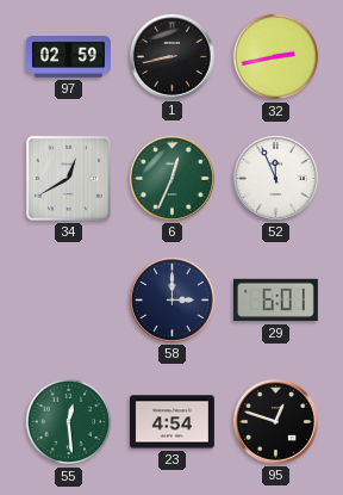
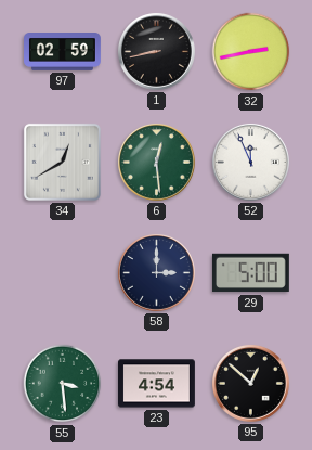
6: 12:34 -> 12:29
29: 6:01 -> 5:00
55: 12:29 -> 3:29
95: 12:48 -> 12:52
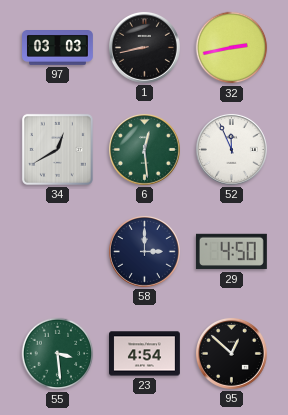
97: 02:59 -> 03:03
29: 5:00 -> 4:50
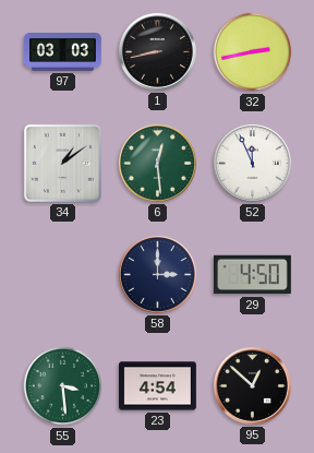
34: 12:40 -> 1:09
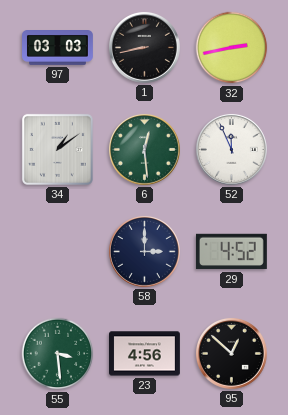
29: 4:50 -> 4:52
23: 4:54 -> 4:56
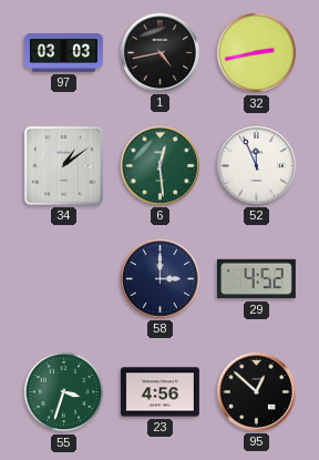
1: 8:43 -> 4:43
55: 3:29 -> 3:33
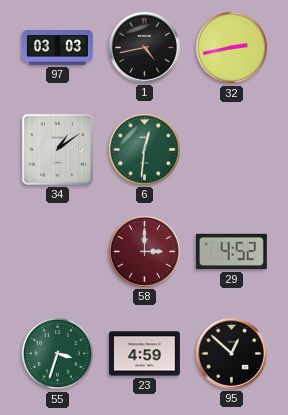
6: 12:29 -> 12:31
52: 11:56 -> none
58 dial: navy -> burgundy
23: 4:56 -> 4:59
